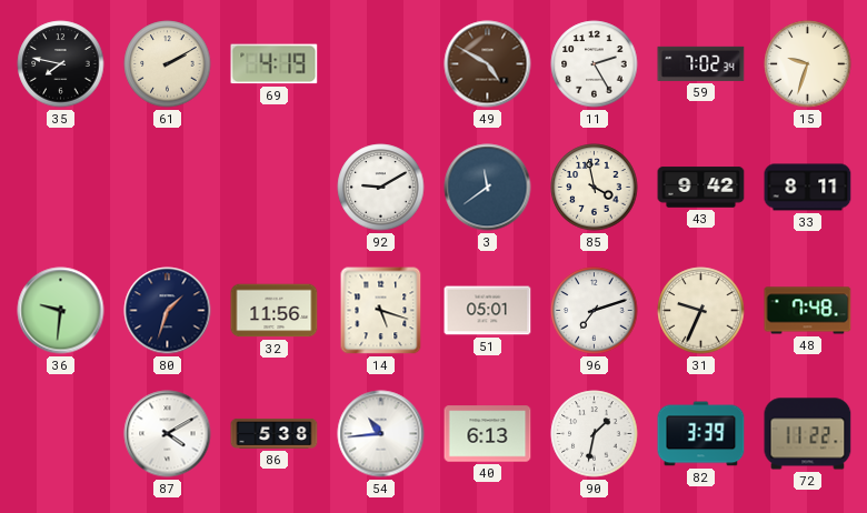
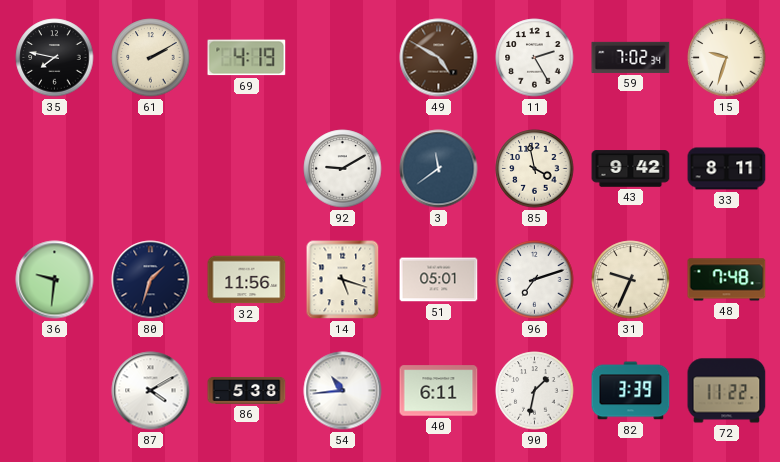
40: 6:13 -> 6:11
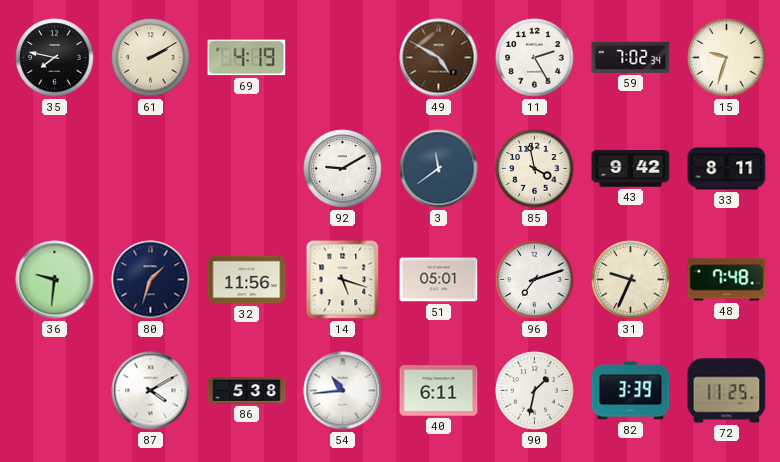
72: 11:22 -> 11:25
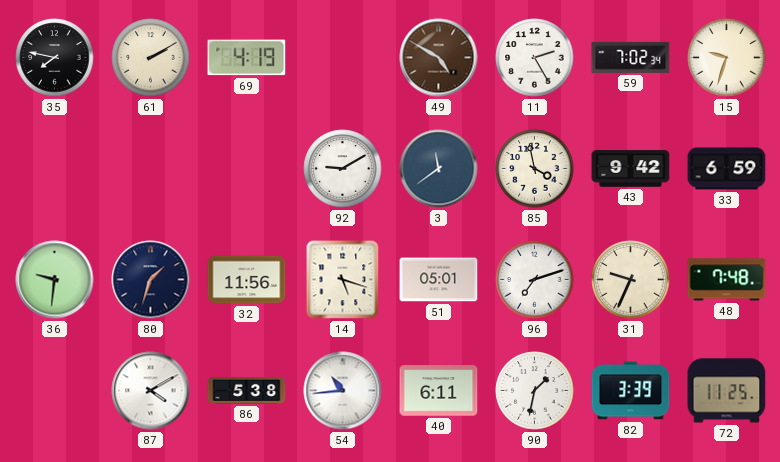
33: 8:11 -> 6:59
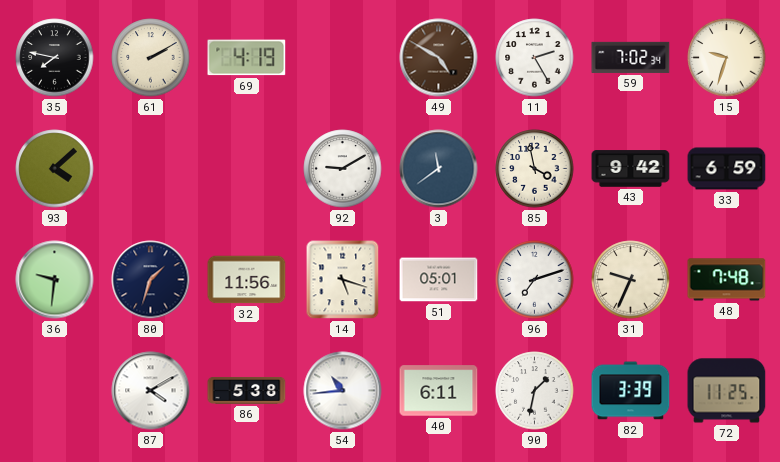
93: none -> 4:08
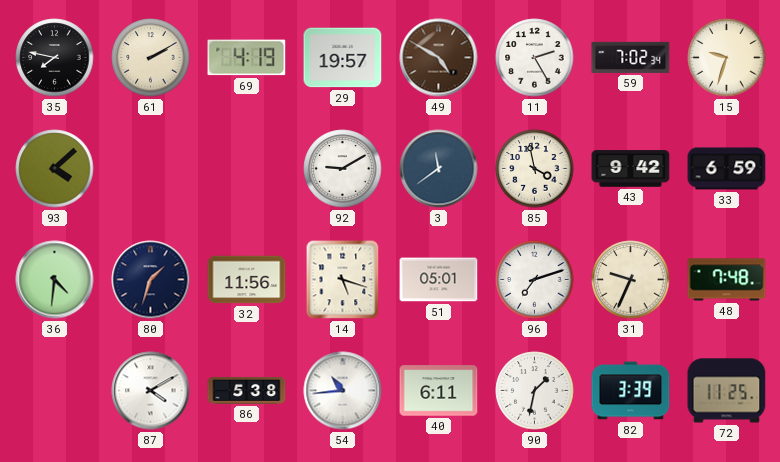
29: none -> 19:57
36: 9:31 -> 4:31
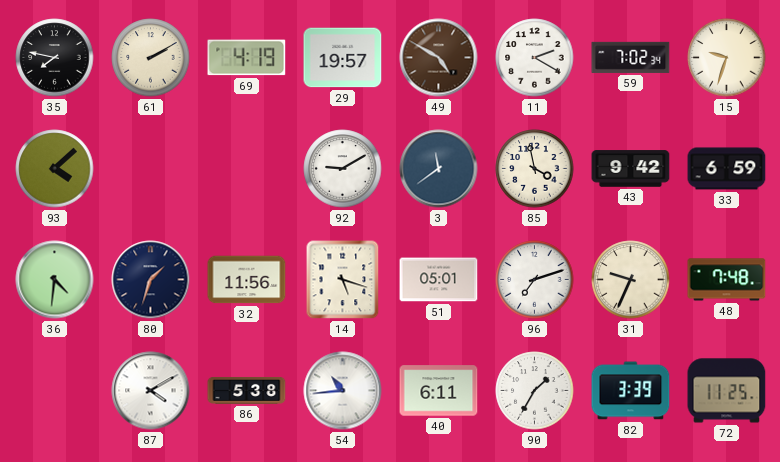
11: 2:25 -> 2:20
90: 1:32 -> 1:35
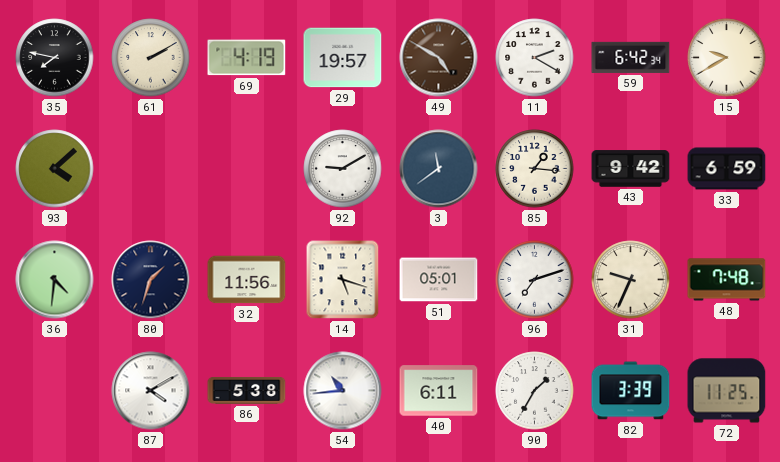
59: 7:02 -> 6:42
15: 9:33 -> 9:40
85: 3:58 -> 1:16
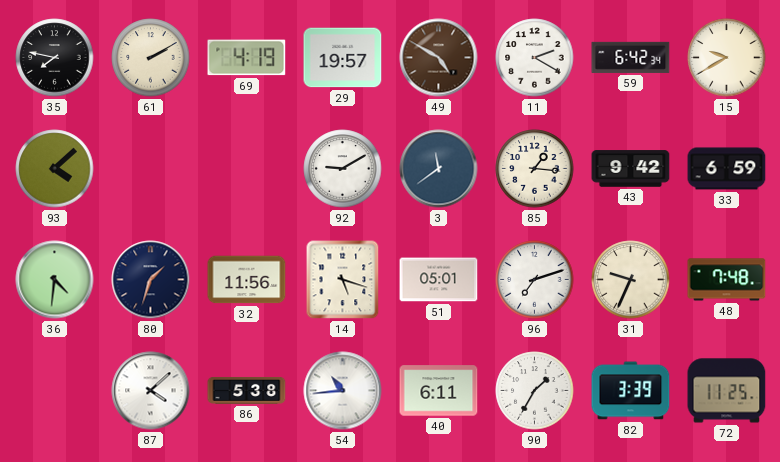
87: 4:10 -> 4:08
